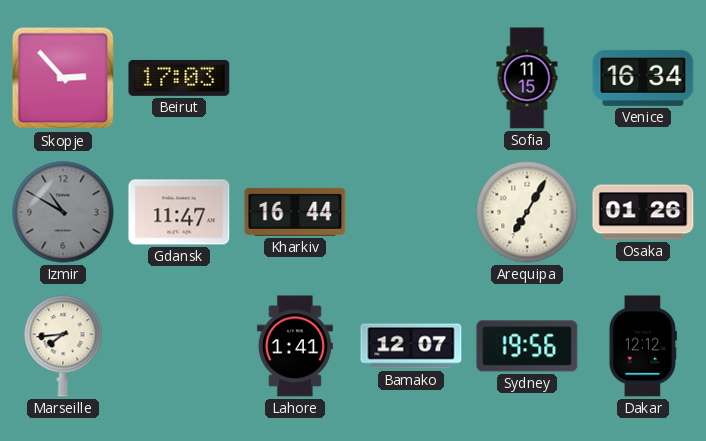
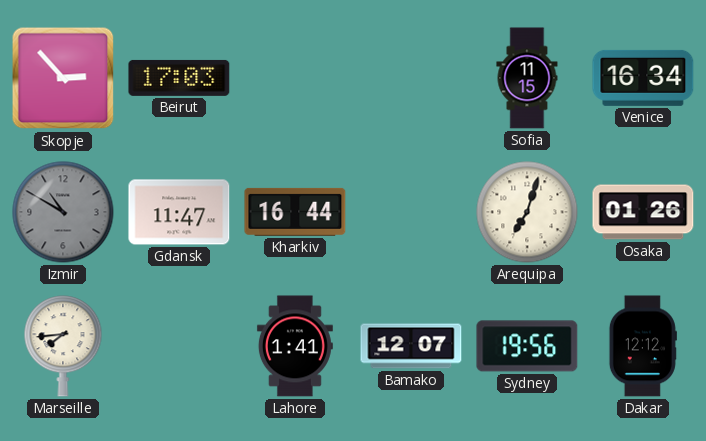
Arequipa: 7:05 -> 7:03
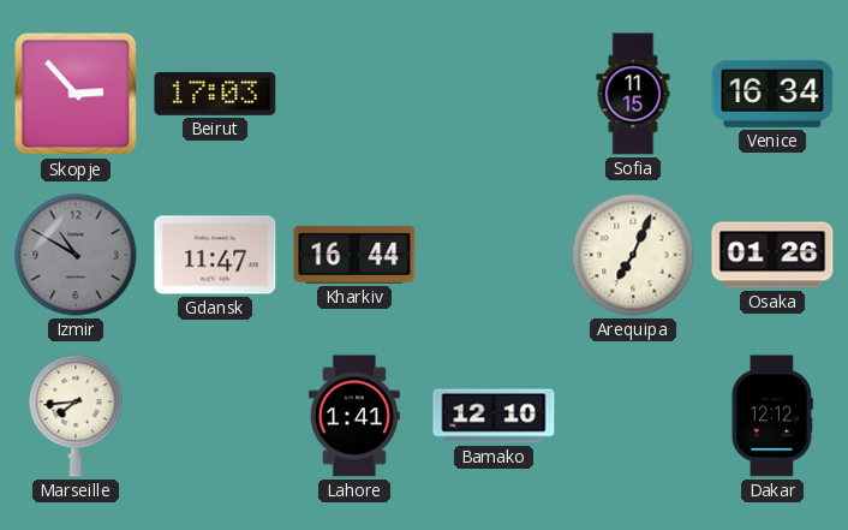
Arequipa: 7:03 -> 7:04
Bamako: 12:07 -> 12:10
Sydney: 19:56 -> none
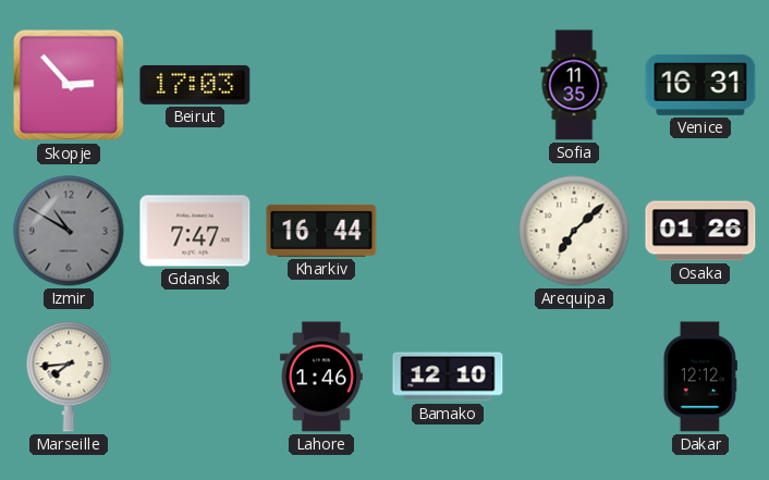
Sofia: 11:15 -> 11:35
Venice: 16:34 -> 16:31
Gdansk: 11:47 -> 7:47
Arequipa: 7:04 -> 7:08
Lahore: 1:41 -> 1:46
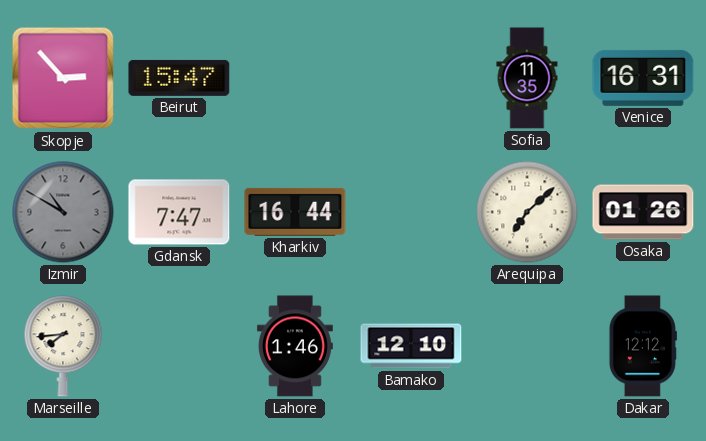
Beirut: 17:03 -> 15:47
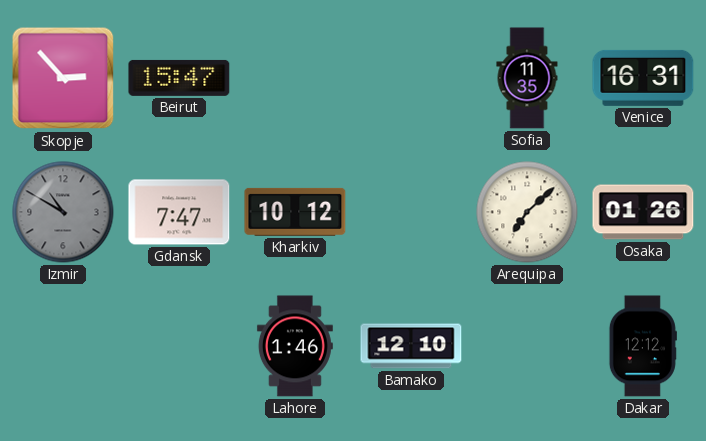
Kharkiv: 16:44 -> 10:12
Marseille: 7:44 -> none
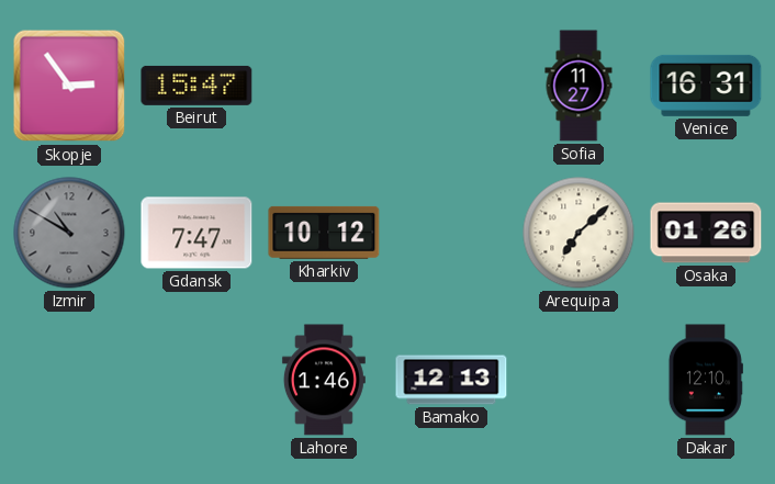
Skopje: 2:53 -> 2:54
Sofia: 11:35 -> 11:27
Bamako: 12:10 -> 12:13
Dakar: 12:12 -> 12:10
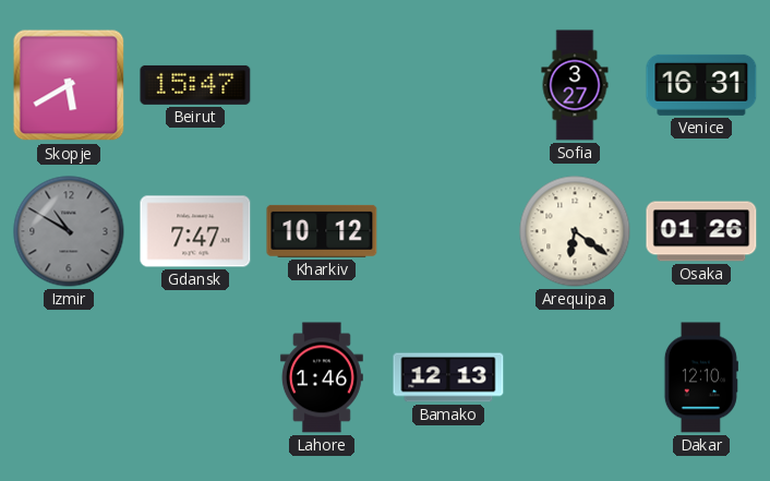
Skopje: 2:54 -> 5:40
Sofia: 11:27 -> 3:27
Arequipa: 7:08 -> 6:21
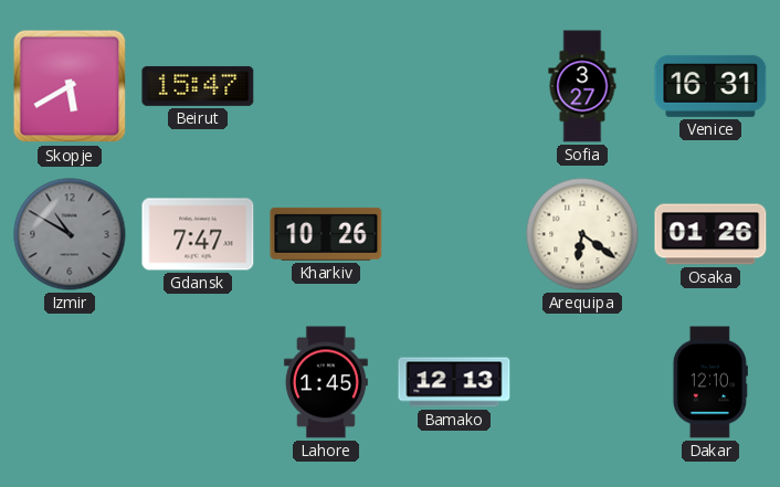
Kharkiv: 10:12 -> 10:26
Lahore: 1:46 -> 1:45
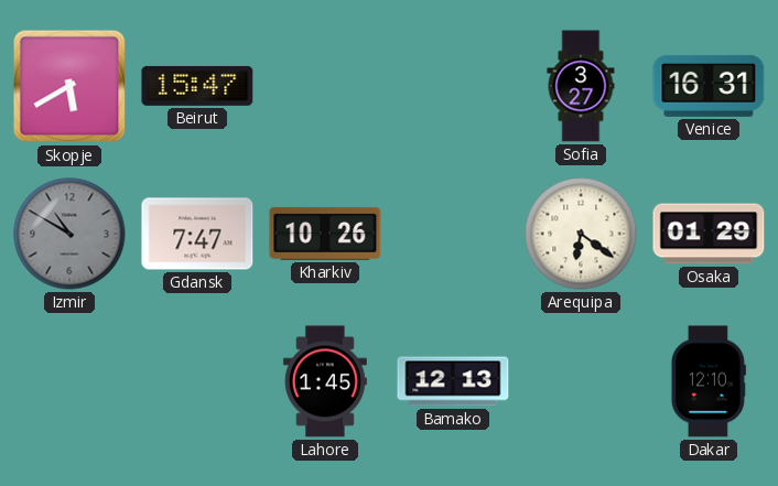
Osaka: 01:26 -> 01:29
